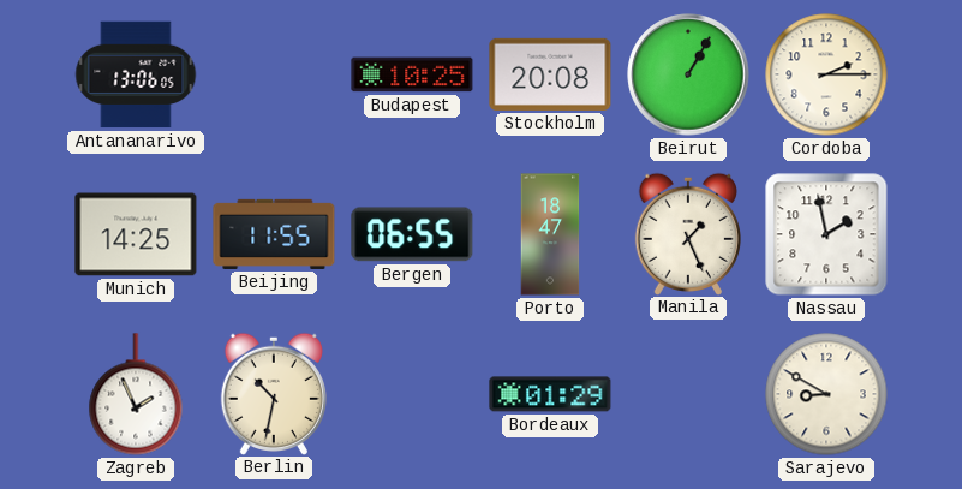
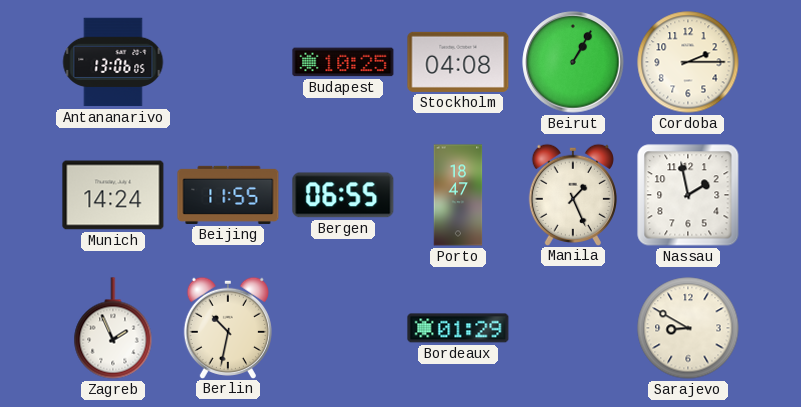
Stockholm: 20:08 -> 04:08
Munich: 14:25 -> 14:24
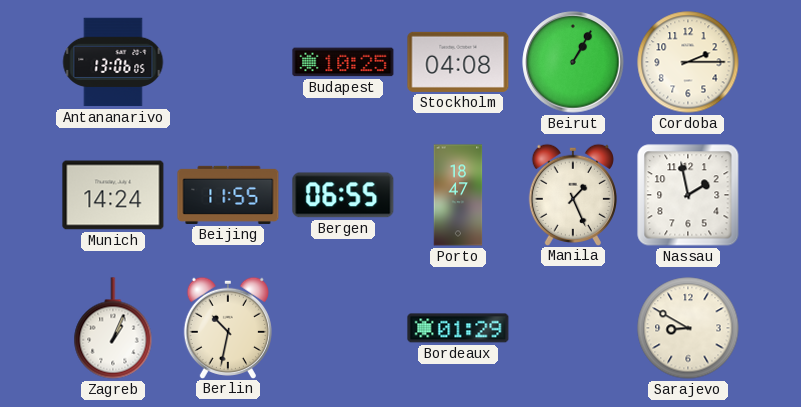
Zagreb: 1:56 -> 1:04
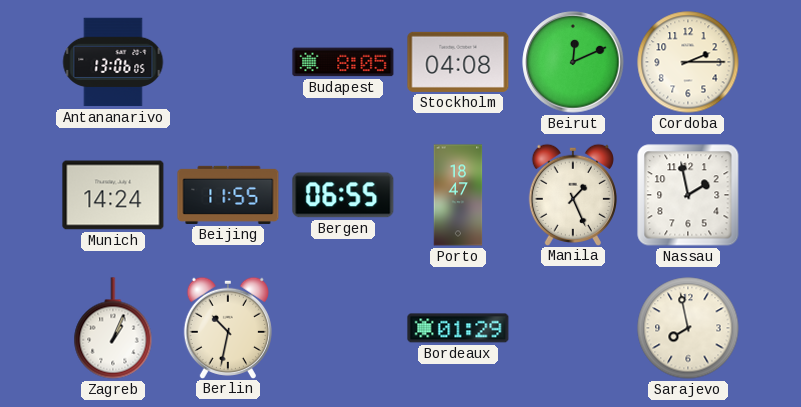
Budapest: 10:25 -> 8:05
Beirut: 1:05 -> 12:11
Sarajevo: 8:50 -> 7:58
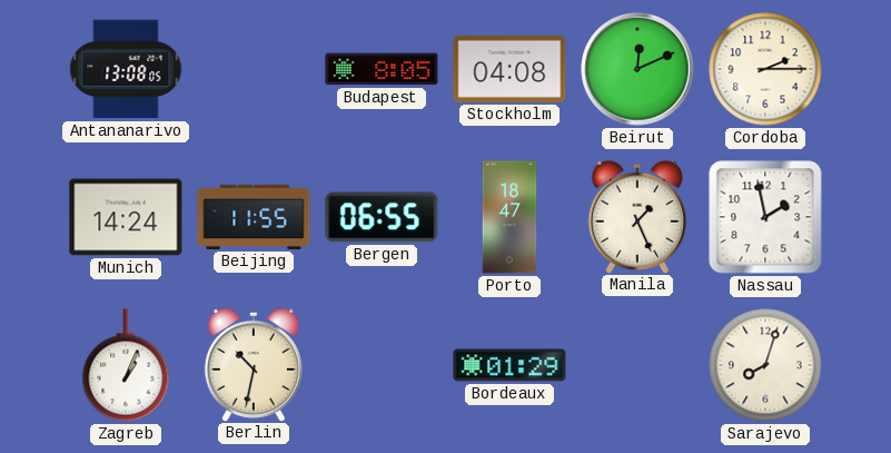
Antananarivo: 13:06 -> 13:08
Sarajevo: 7:58 -> 8:03
